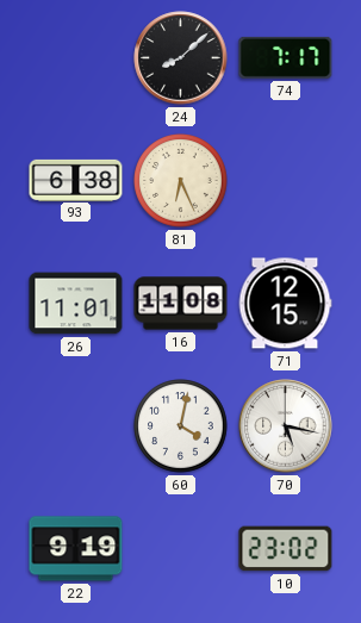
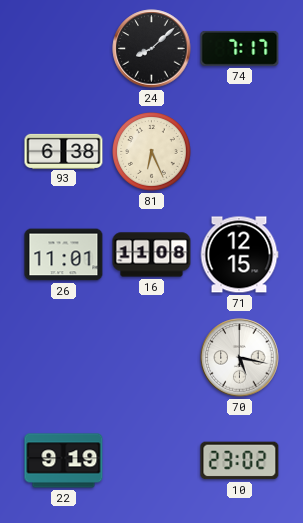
60: 4:02 -> none
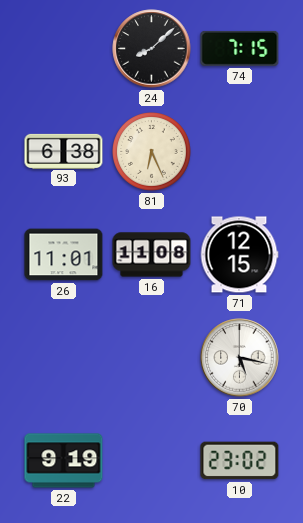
74: 7:17 -> 7:15
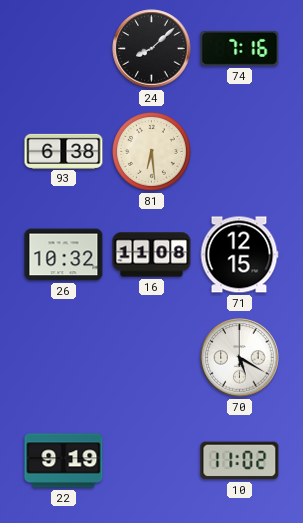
74: 7:15 -> 7:16
81: 6:26 -> 6:29
26: 11:01 -> 10:32
70: 5:17 -> 5:20
10: 23:02 -> 11:02
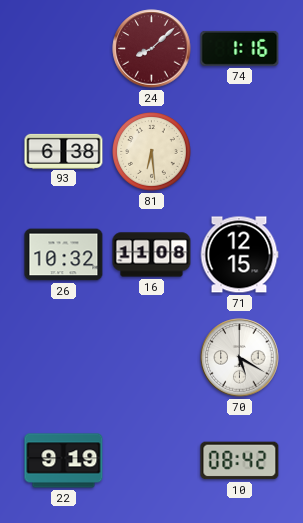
24 dial: black -> burgundy
74: 7:16 -> 1:16
10: 11:02 -> 08:42
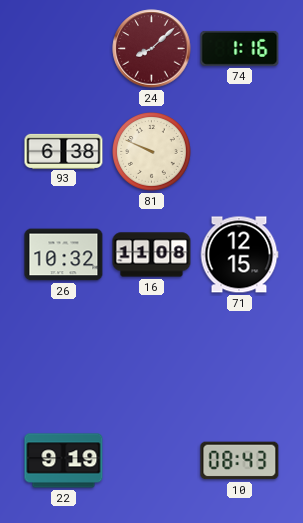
81: 6:29 -> 9:49
70: 5:20 -> none
10: 08:42 -> 08:43
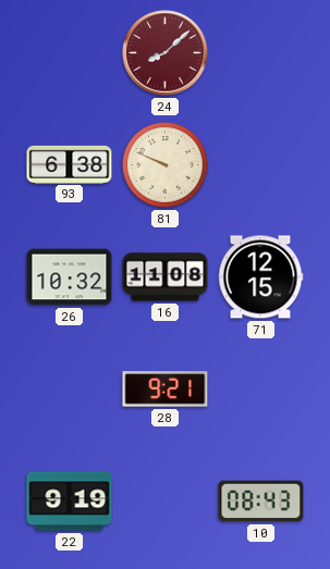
74: 1:16 -> none
28: none -> 9:21
